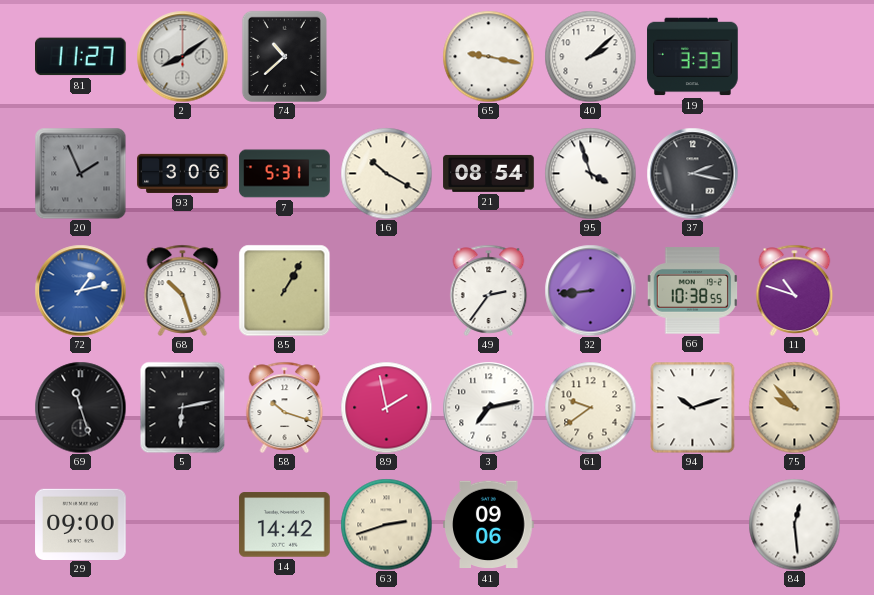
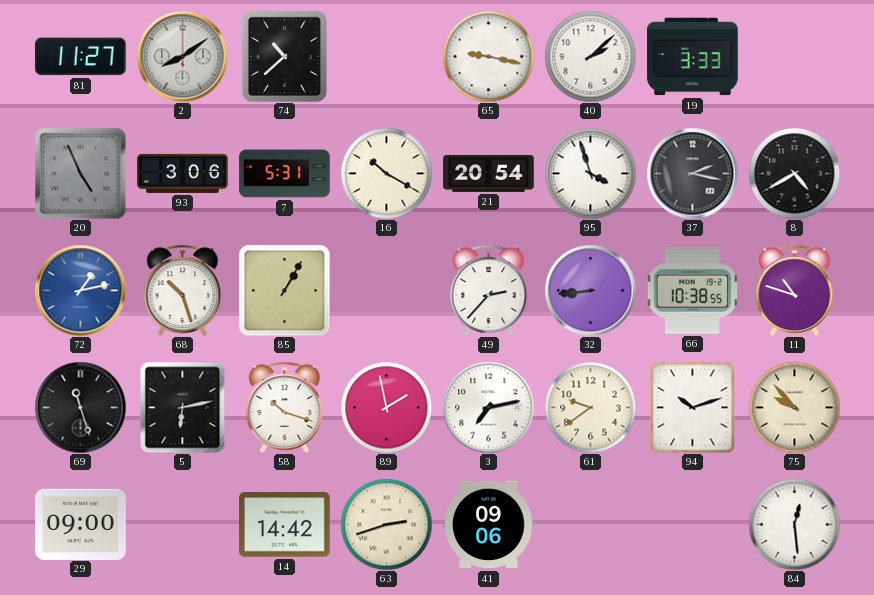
20: 1:56 -> 4:56
21: 08:54 -> 20:54
8: none -> 4:40
49: 2:36 -> 2:37
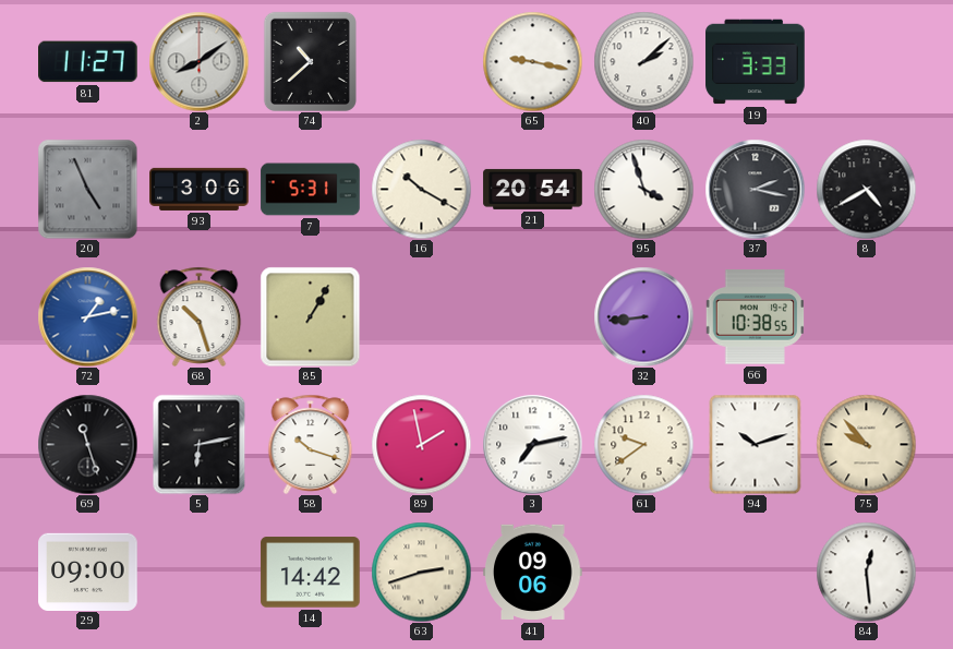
49: 2:37 -> none
11: 10:48 -> none
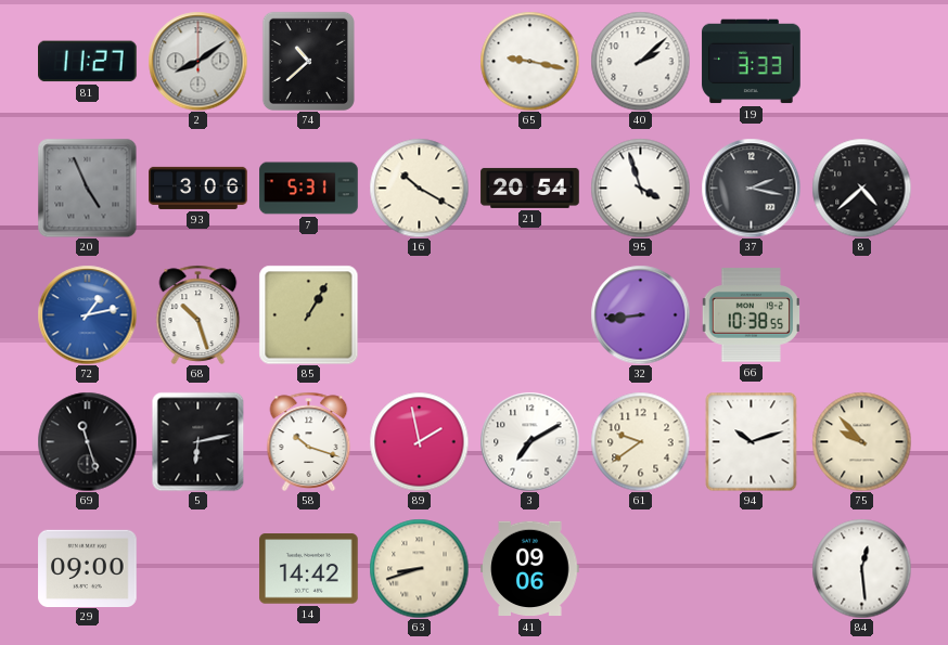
8: 4:40 -> 4:38
3: 7:13 -> 7:10
63: 2:42 -> 8:42
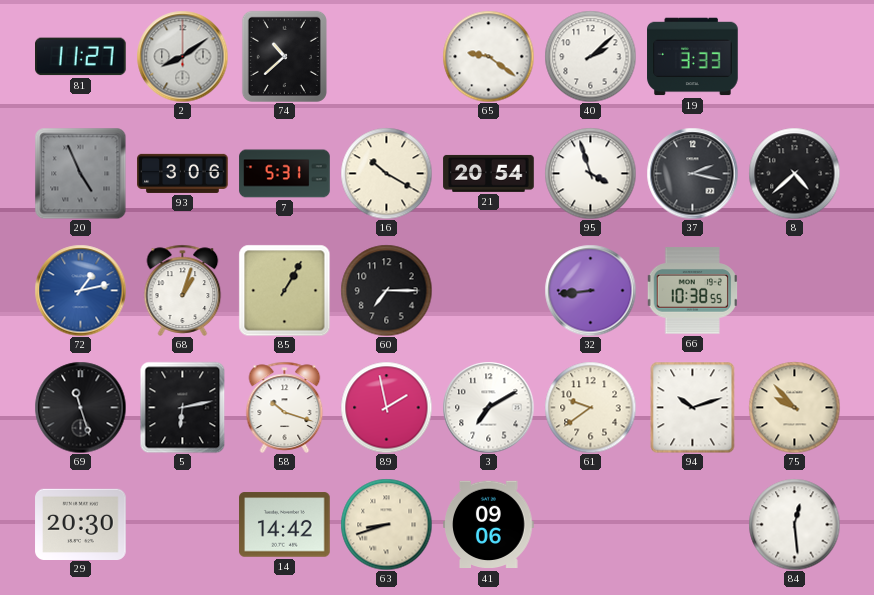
65: 9:17 -> 9:21
68: 10:27 -> 1:03
60: none -> 7:15
29: 09:00 -> 20:30
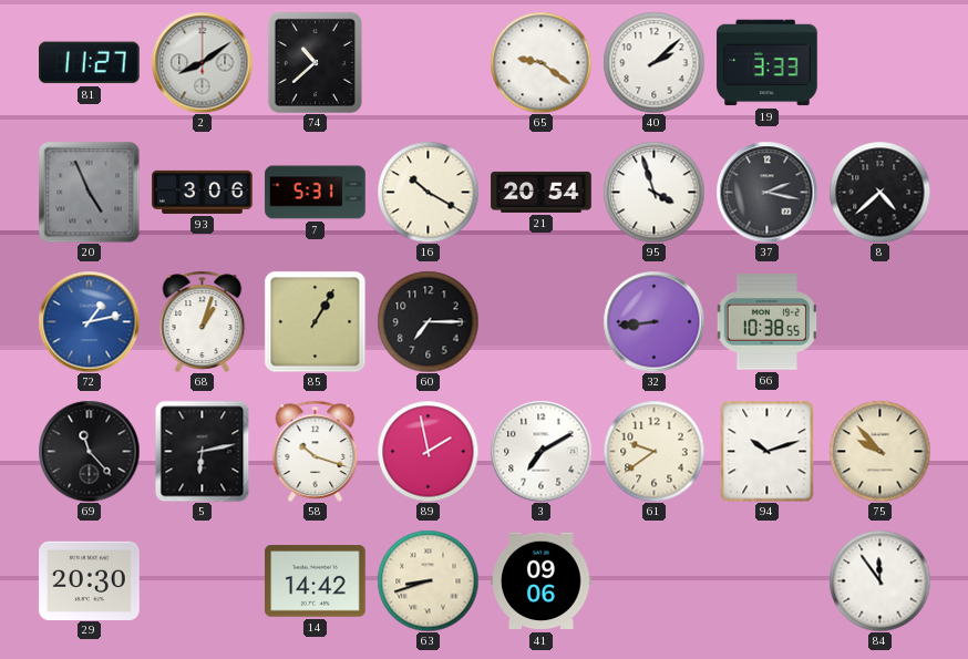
69: 11:27 -> 11:23
84: 12:29 -> 11:54
